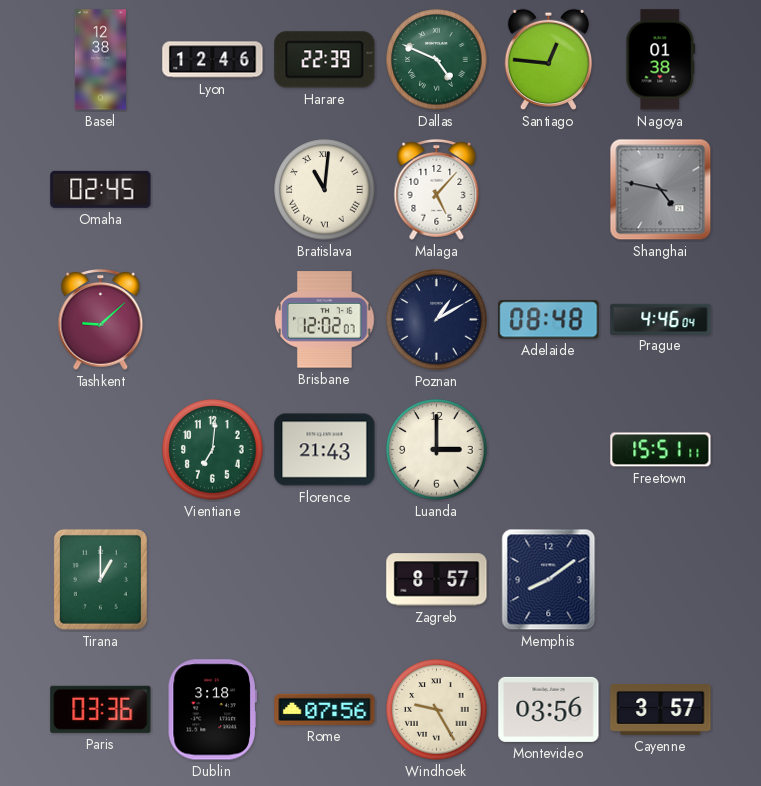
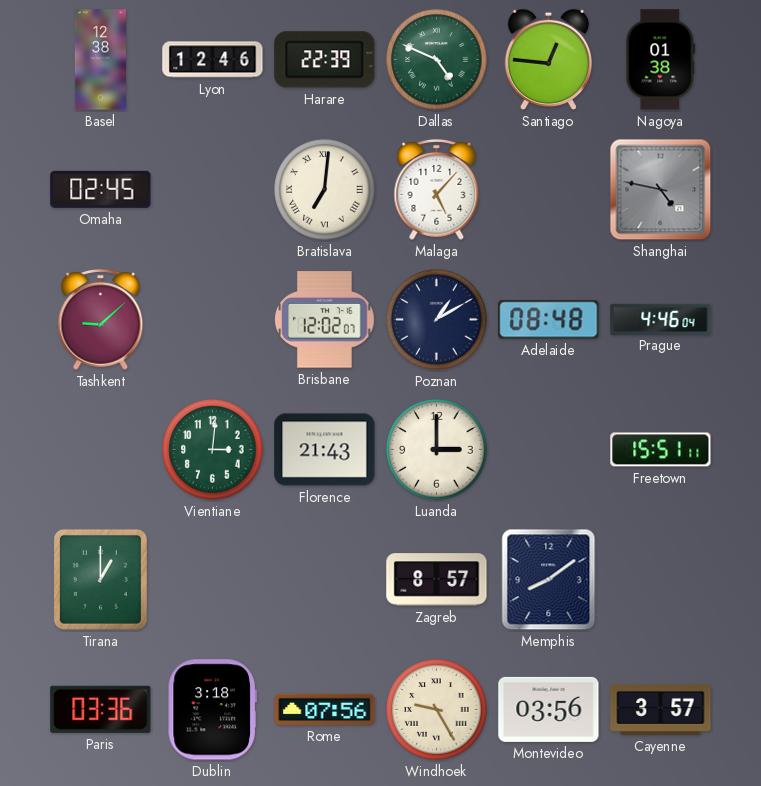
Bratislava: 11:01 -> 7:01
Vientiane: 7:01 -> 3:01
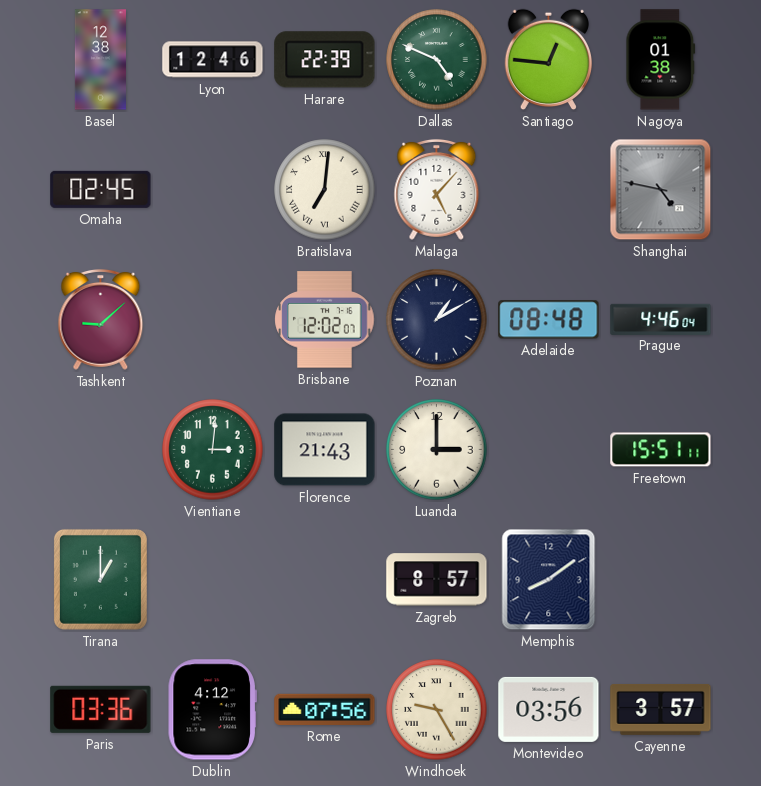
Dublin: 3:18 -> 4:12
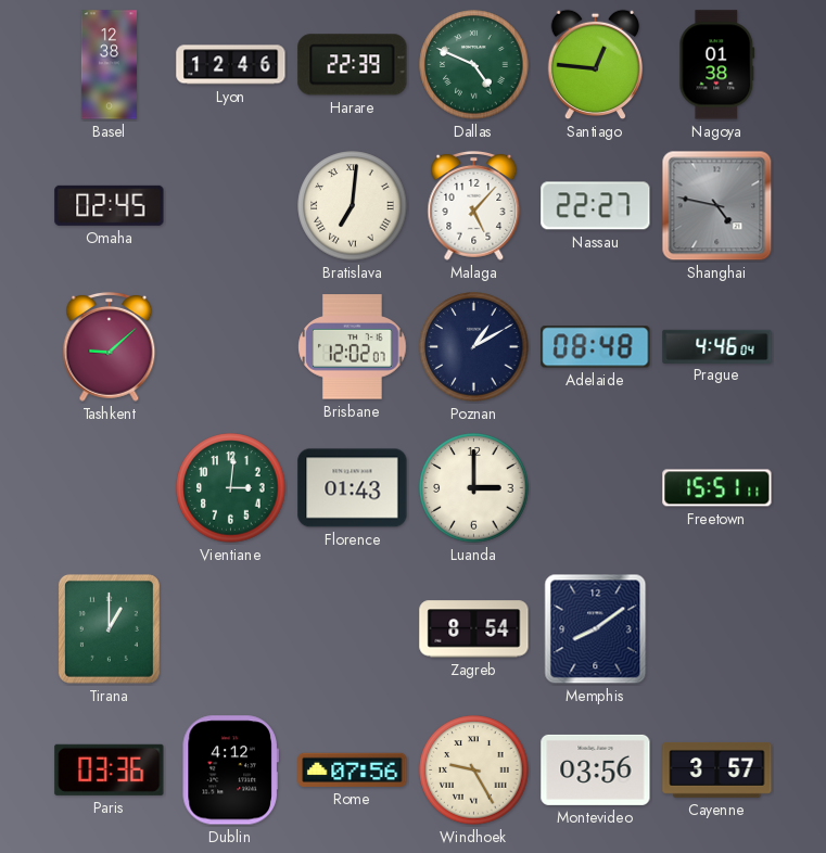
Nassau: none -> 22:27
Florence: 21:43 -> 01:43
Zagreb: 8:57 -> 8:54
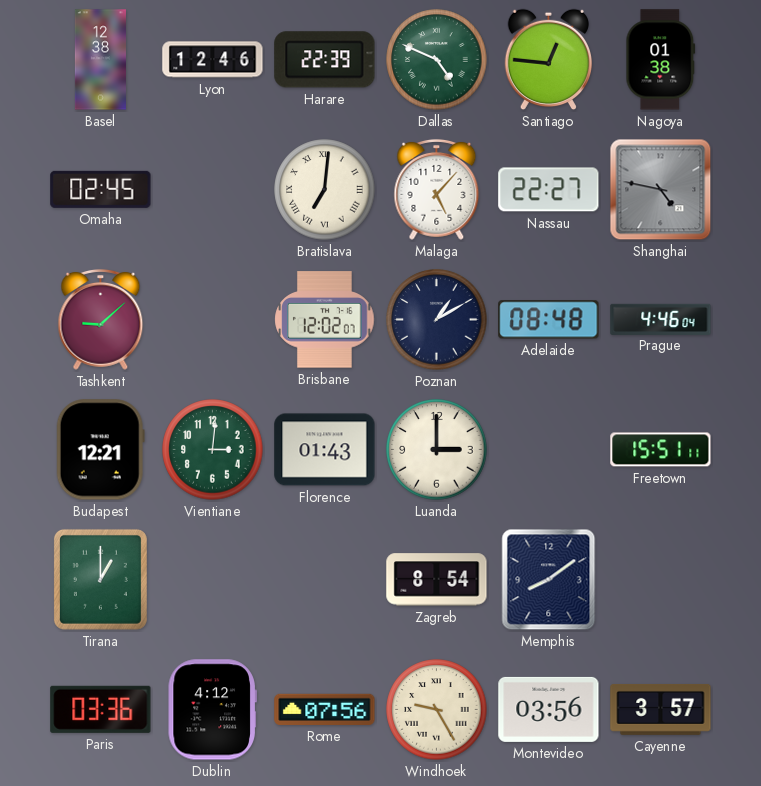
Budapest: none -> 12:21
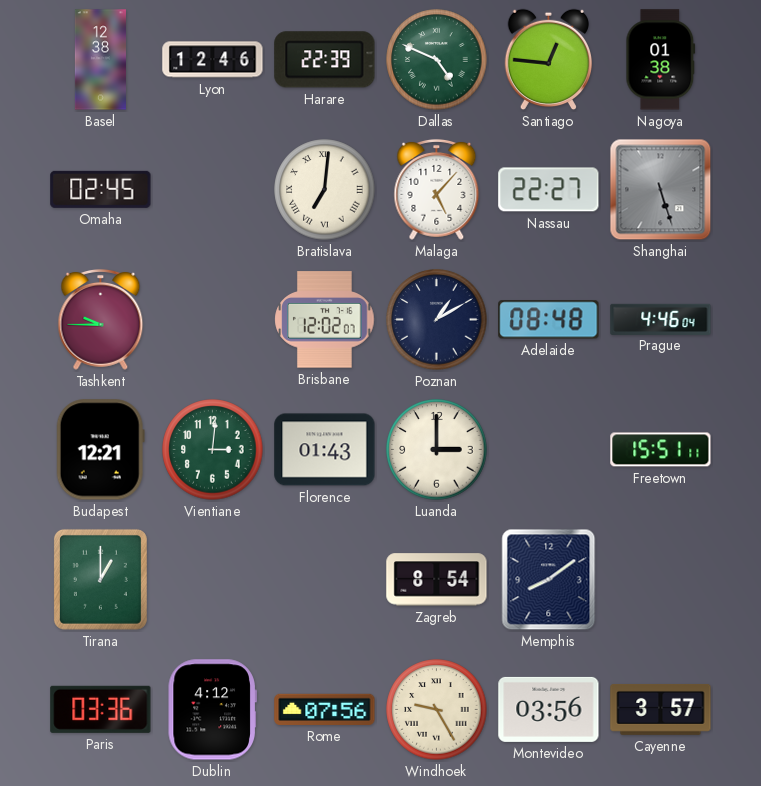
Shanghai: 4:47 -> 5:27
Tashkent: 9:08 -> 9:45
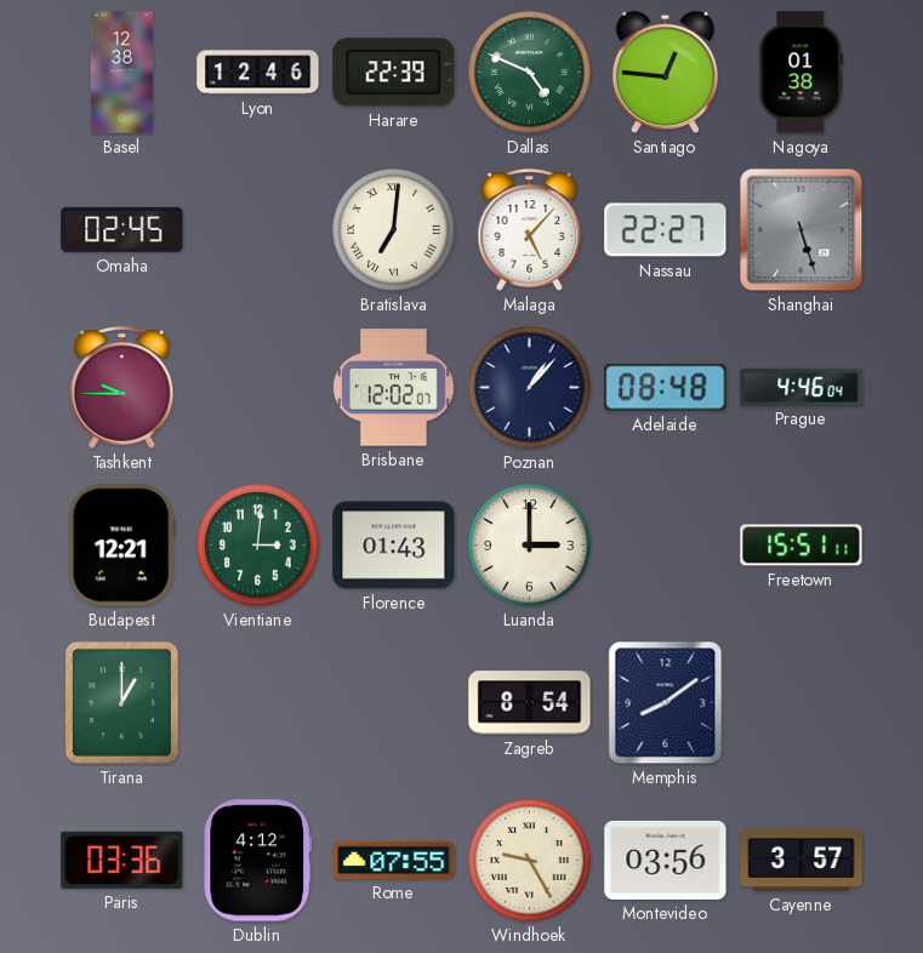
Poznan: 1:10 -> 1:07
Rome: 07:56 -> 07:55
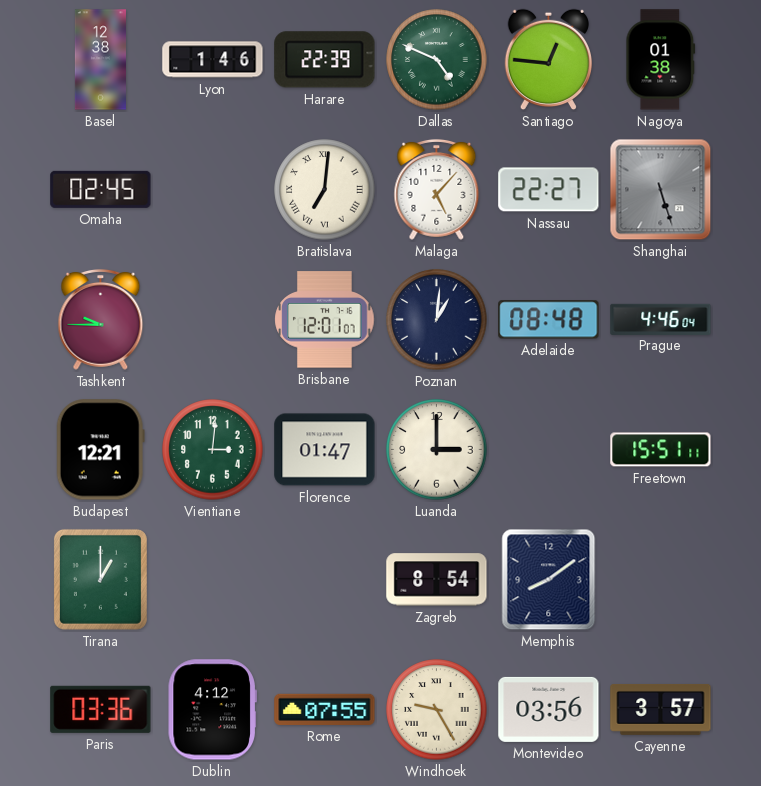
Lyon: 12:46 -> 1:46
Brisbane: 12:02 -> 12:01
Poznan: 1:07 -> 1:01
Florence: 01:43 -> 01:47
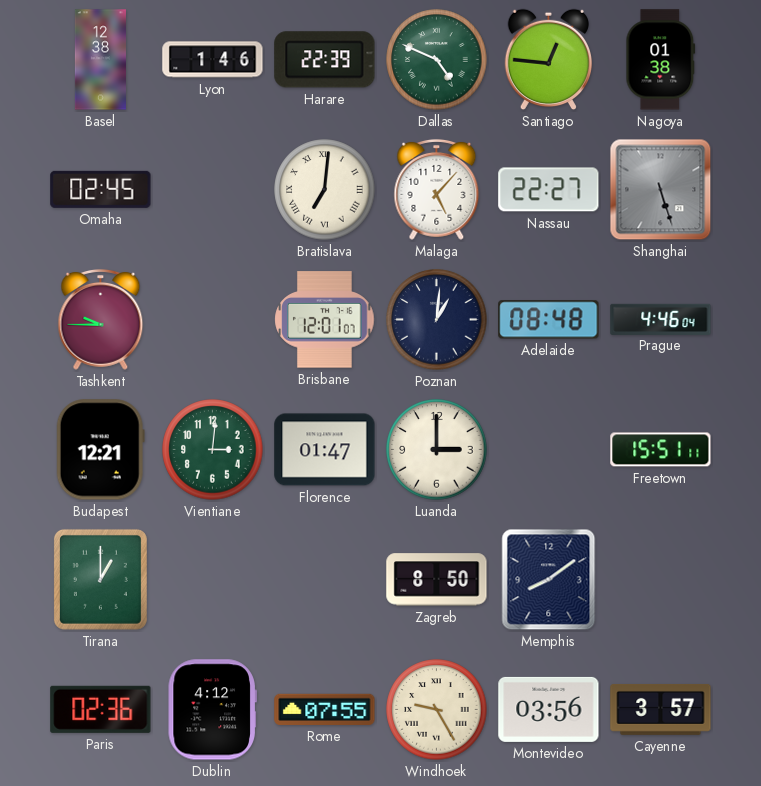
Zagreb: 8:54 -> 8:50
Paris: 03:36 -> 02:36
